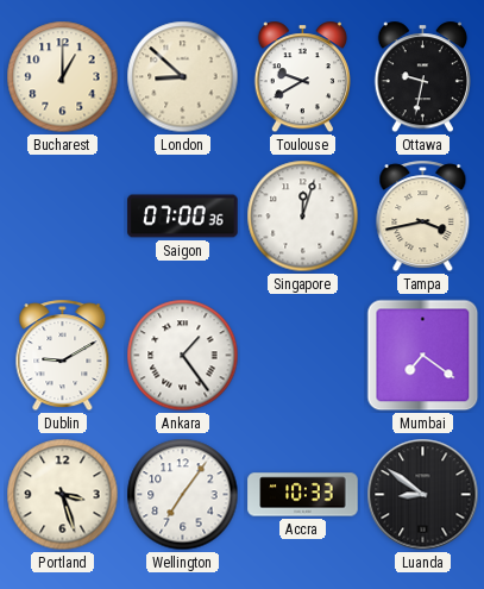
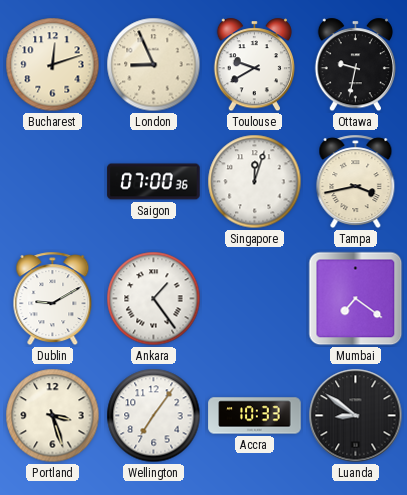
Bucharest: 1:00 -> 12:12
London: 8:52 -> 8:56
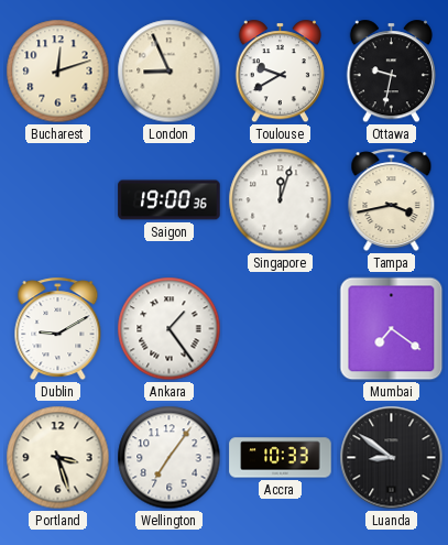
Saigon: 07:00 -> 19:00
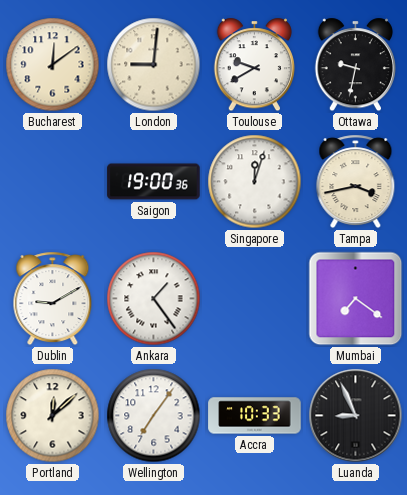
Bucharest: 12:12 -> 12:09
London: 8:56 -> 9:01
Portland: 3:27 -> 12:08
Luanda: 8:51 -> 8:56
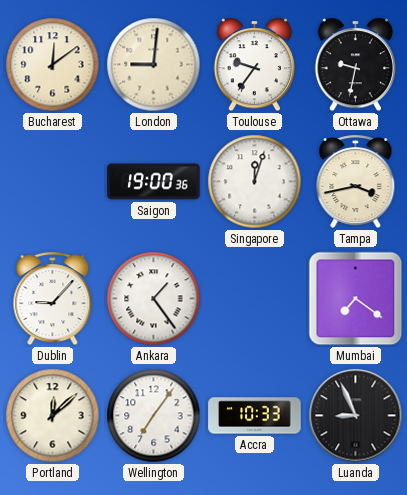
Toulouse: 9:40 -> 9:36
Dublin: 9:10 -> 9:07
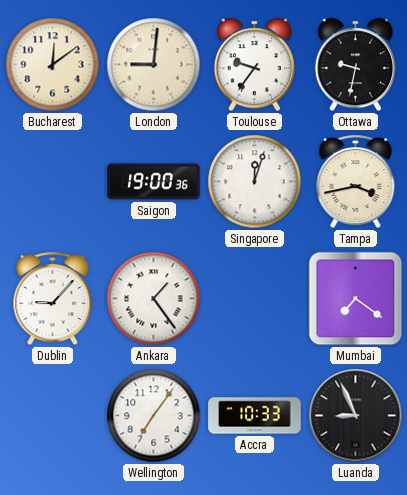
Portland: 12:08 -> none
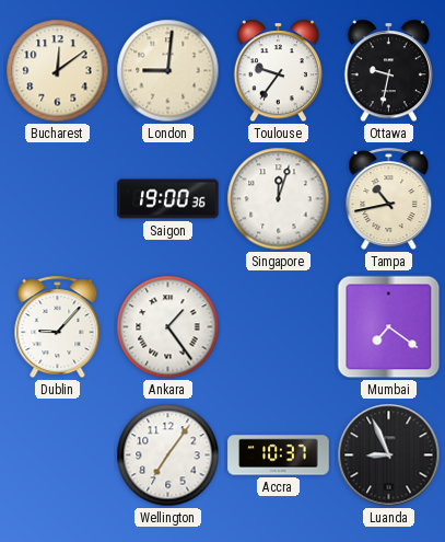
Tampa: 3:43 -> 10:43
Accra: 10:33 -> 10:37
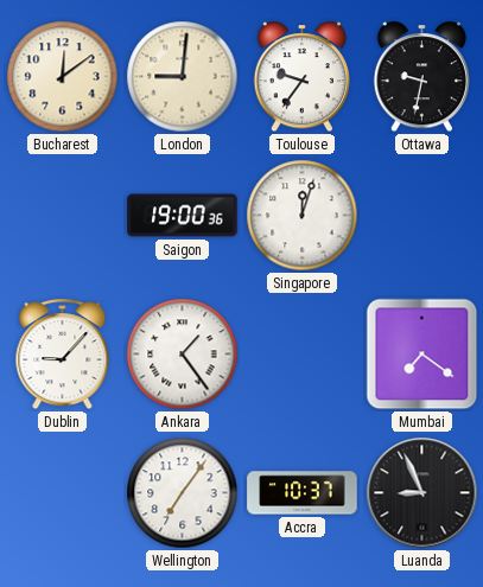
Tampa: 10:43 -> none
